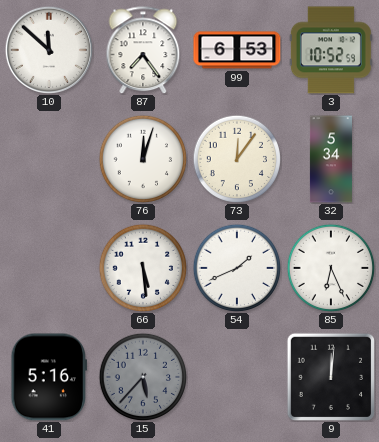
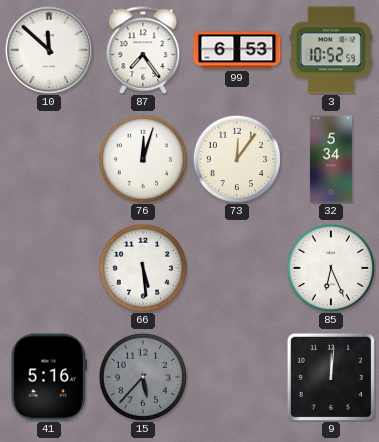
54: 1:41 -> none
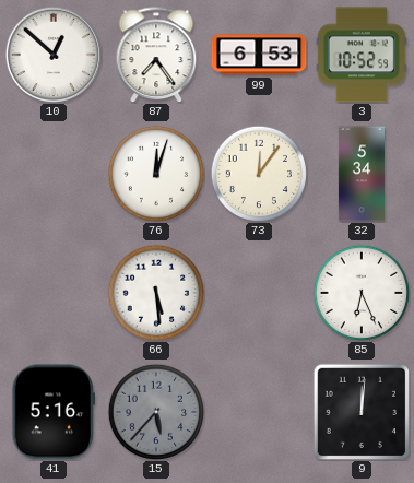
10: 11:52 -> 12:52
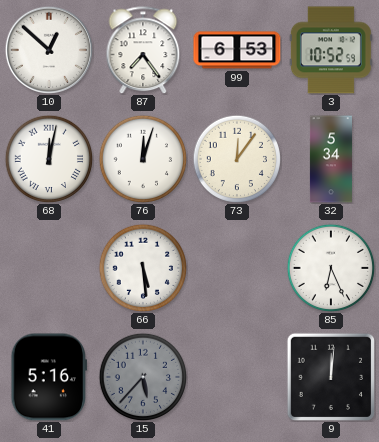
68: none -> 12:02
